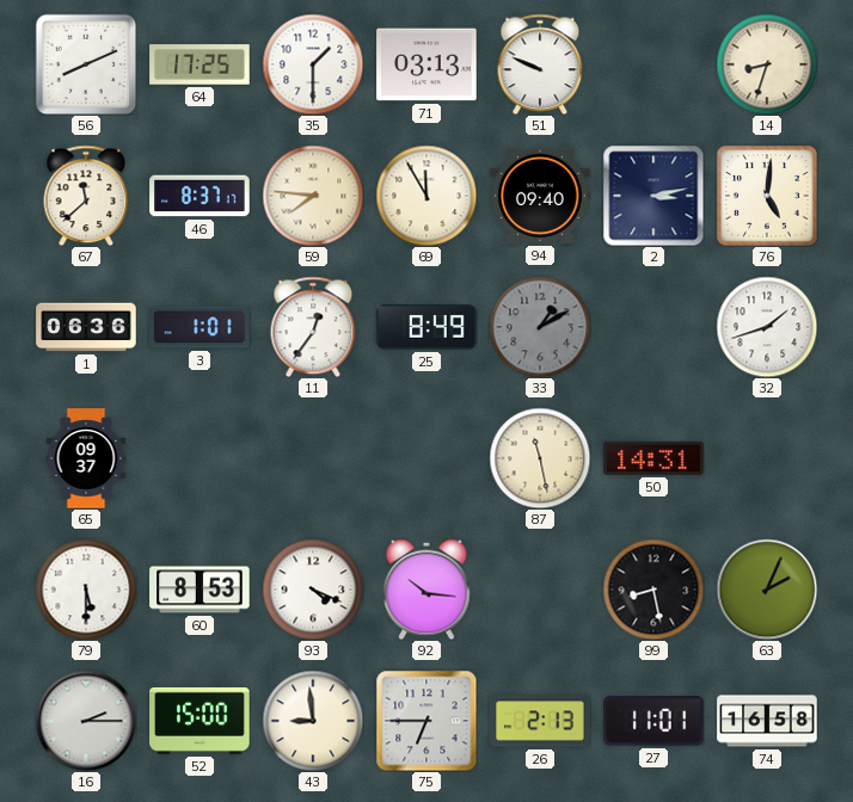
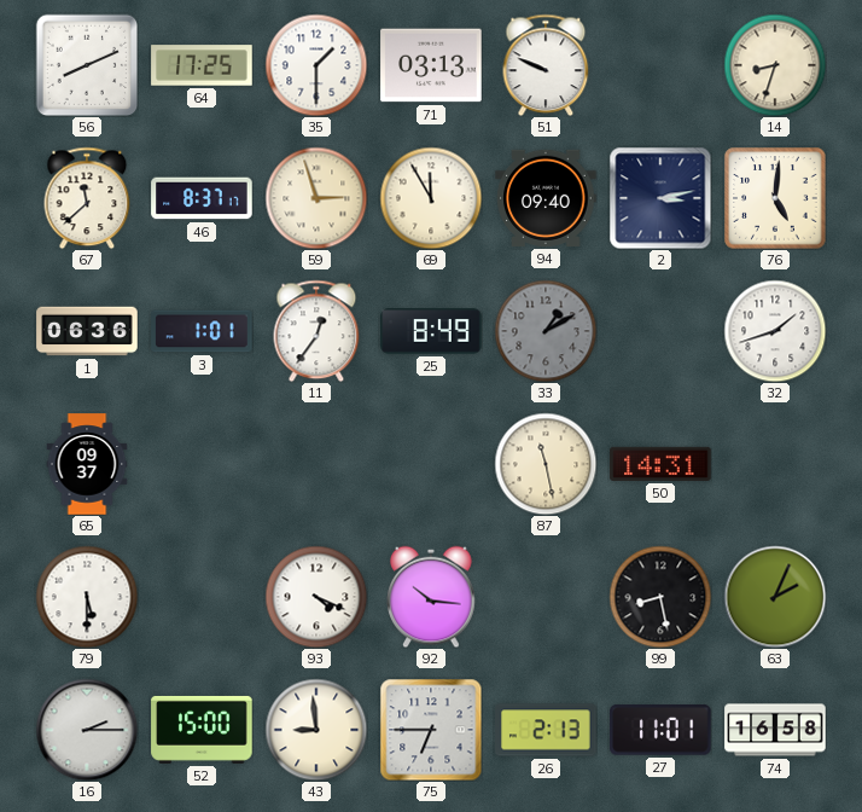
59: 7:46 -> 2:57
60: 8:53 -> none
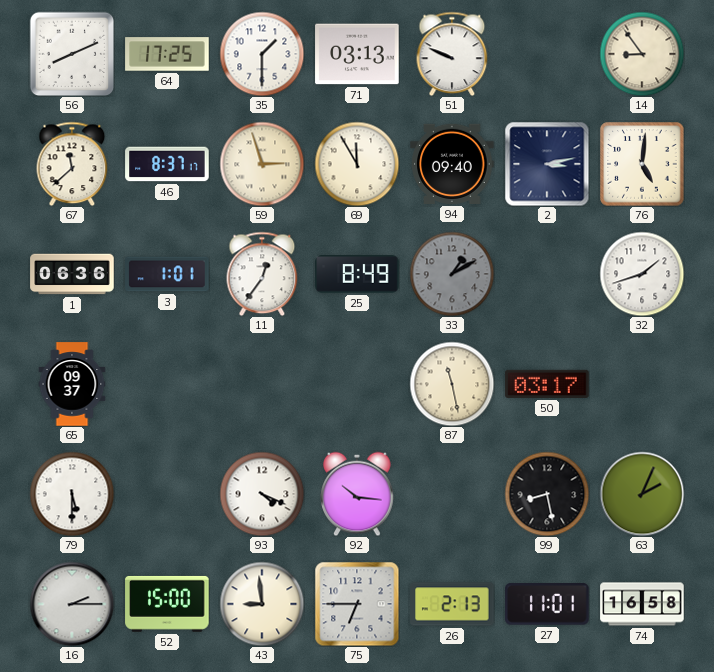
14: 8:33 -> 8:54
50: 14:31 -> 03:17
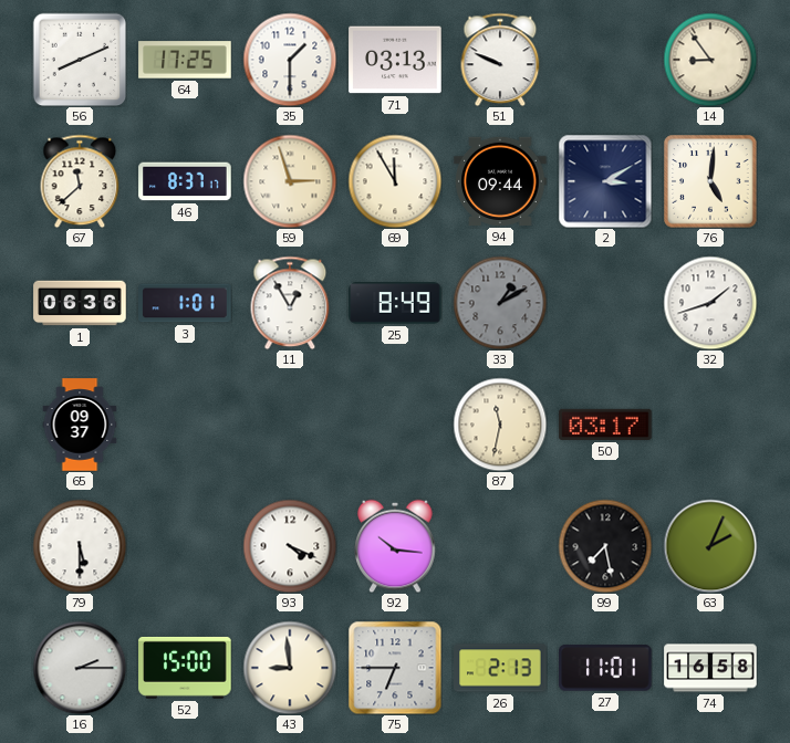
94: 09:40 -> 09:44
2: 3:13 -> 3:10
11: 12:36 -> 12:55
87: 11:28 -> 11:32
99: 8:28 -> 7:28
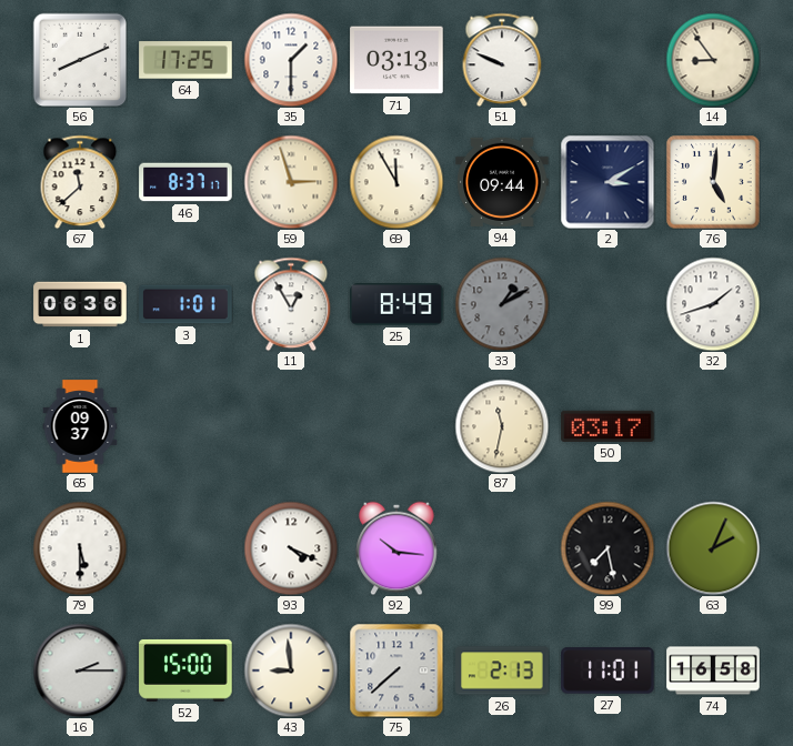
75: 6:45 -> 7:38
